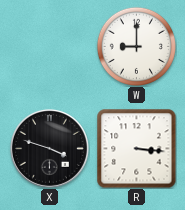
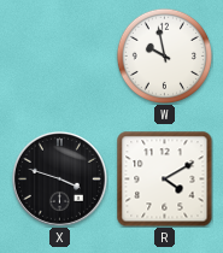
W: 9:00 -> 9:58
R: 3:16 -> 4:10
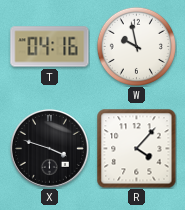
T: none -> 04:16
R: 4:10 -> 4:07
